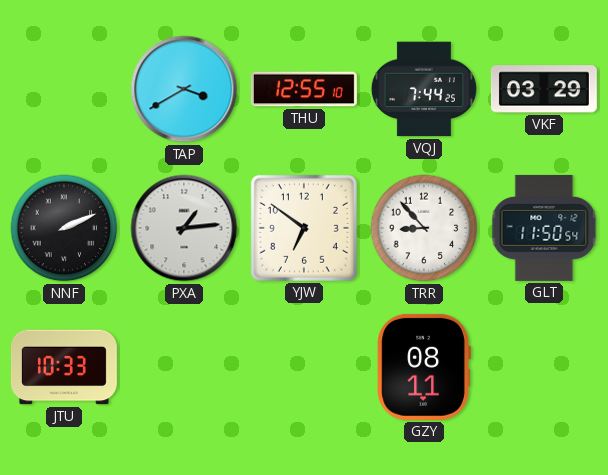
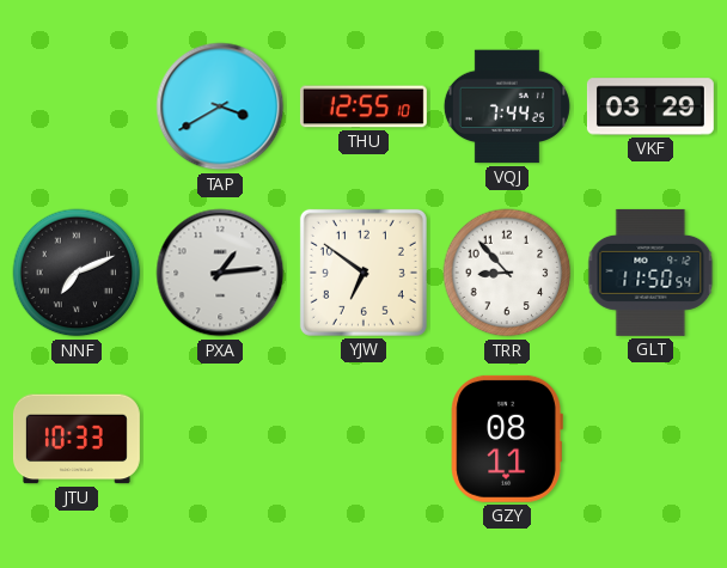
NNF: 2:11 -> 7:11
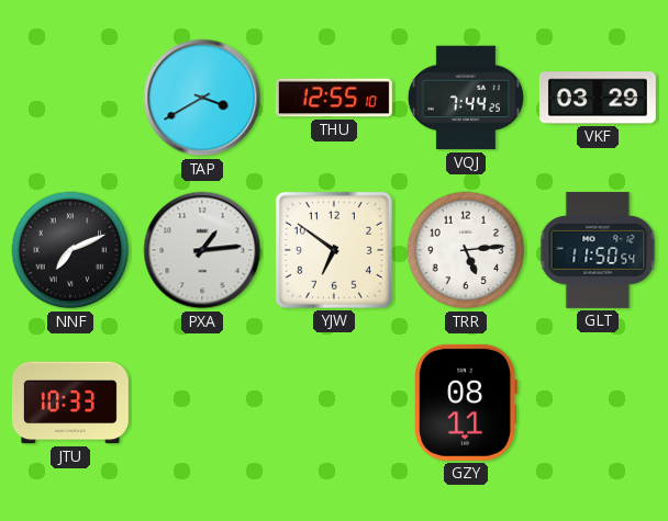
TRR: 8:53 -> 5:14
